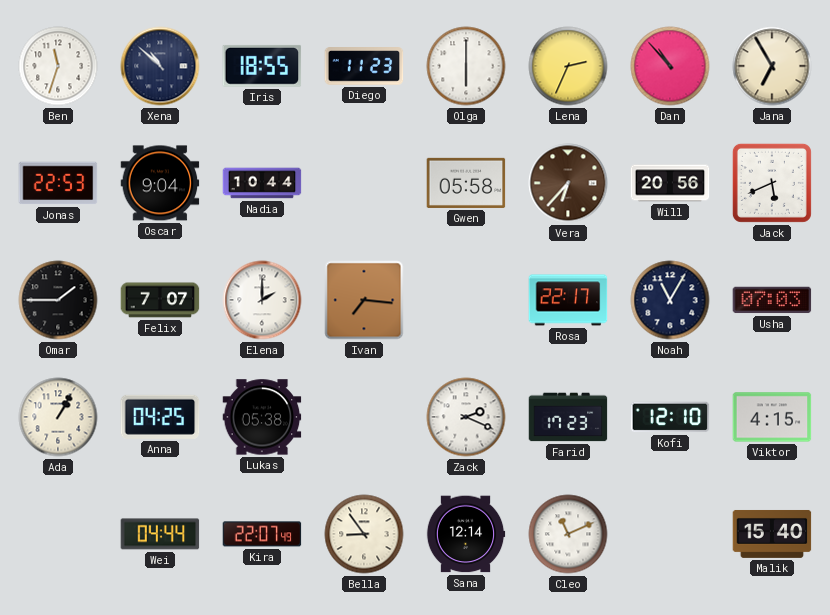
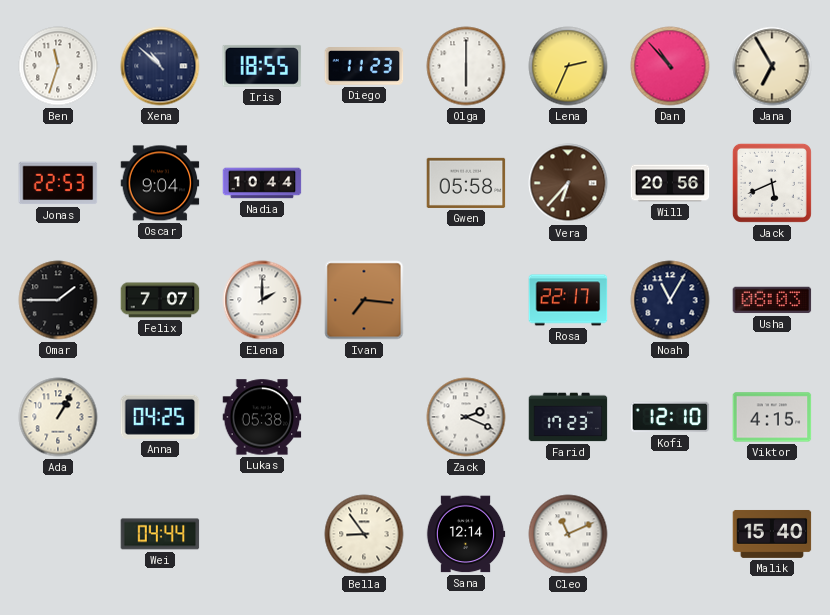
Usha: 07:03 -> 08:03
Kira: 22:07 -> none
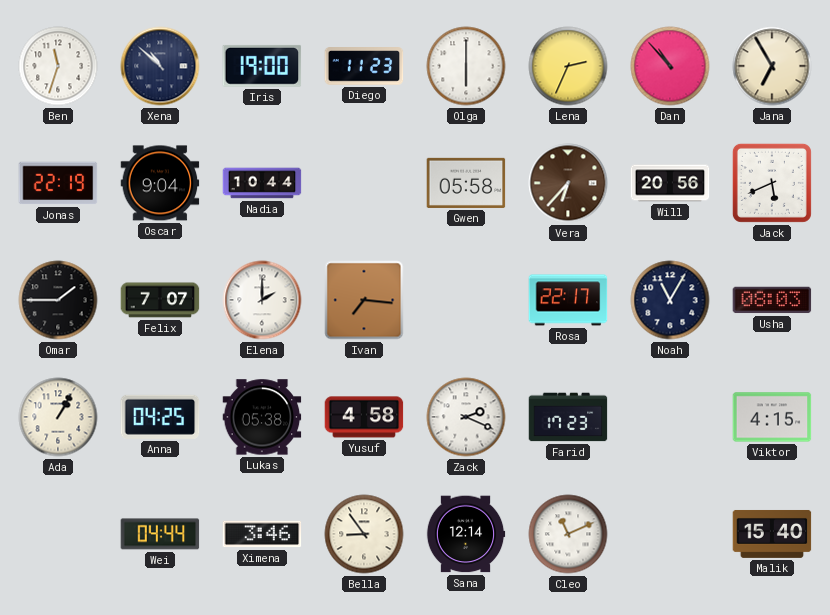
Iris: 18:55 -> 19:00
Jonas: 22:53 -> 22:19
Yusuf: none -> 4:58
Kofi: 12:10 -> none
Ximena: none -> 3:46
